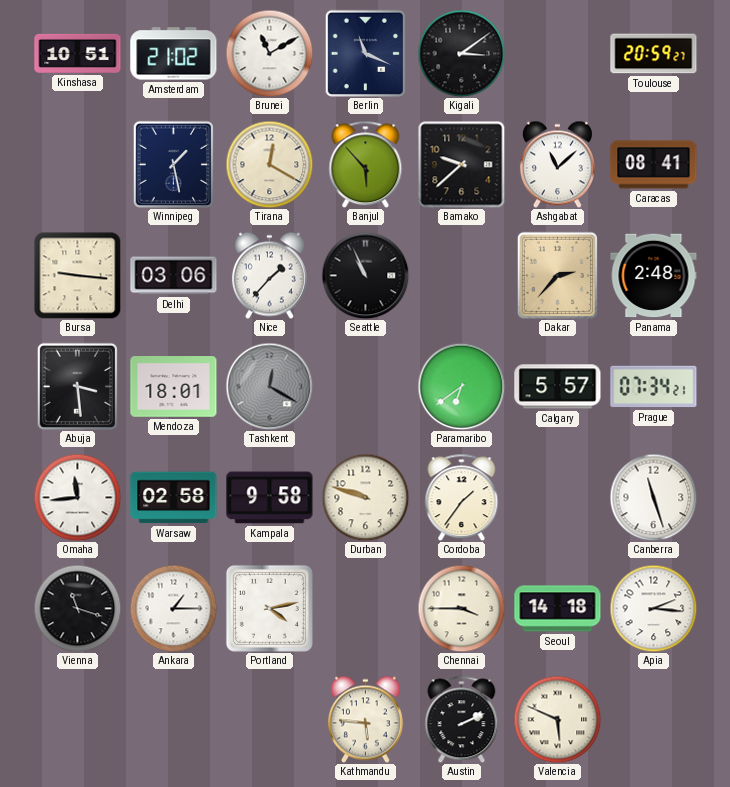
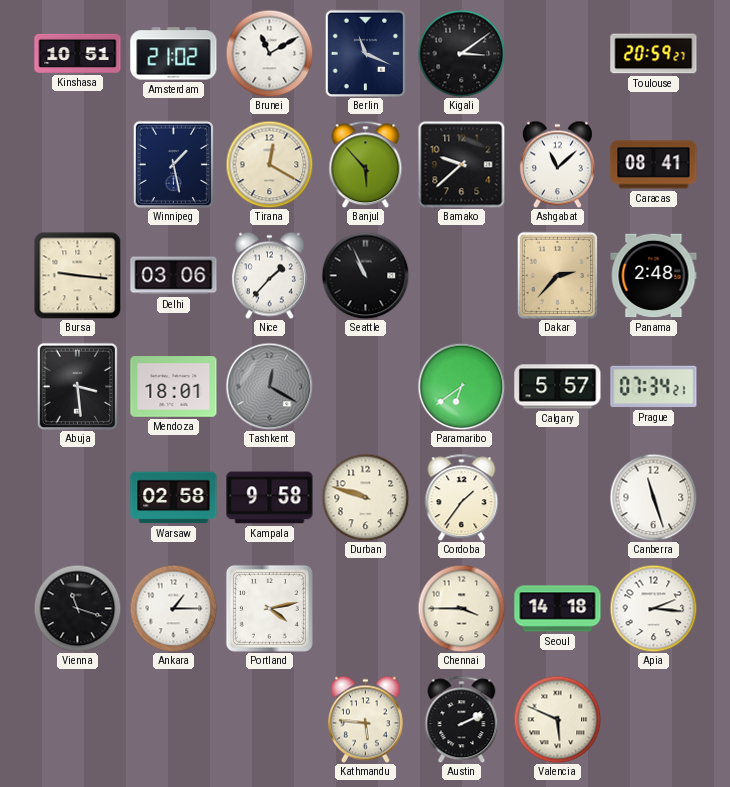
Omaha: 11:44 -> none
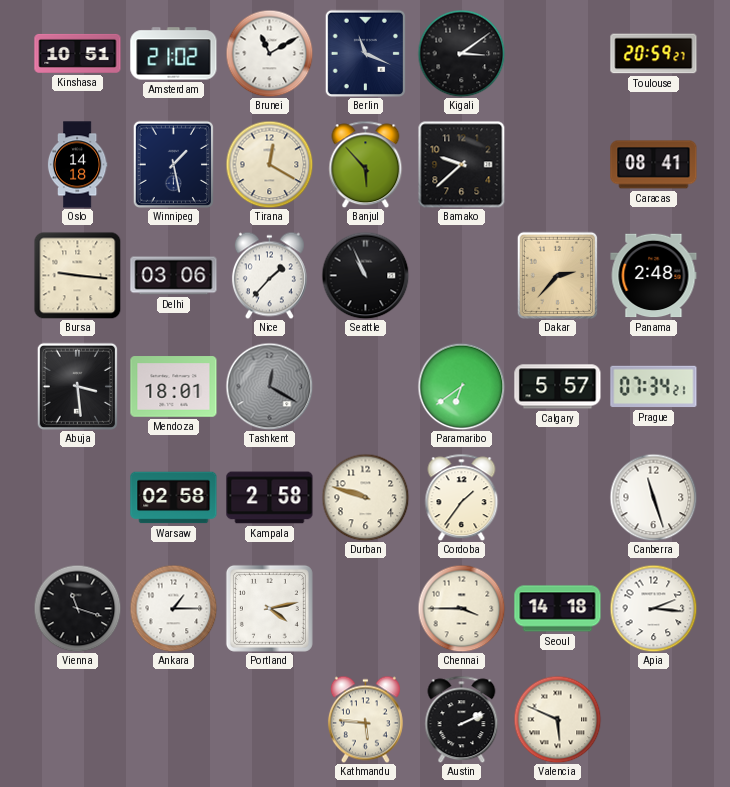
Oslo: none -> 14:18
Ashgabat: 11:08 -> none
Kampala: 9:58 -> 2:58
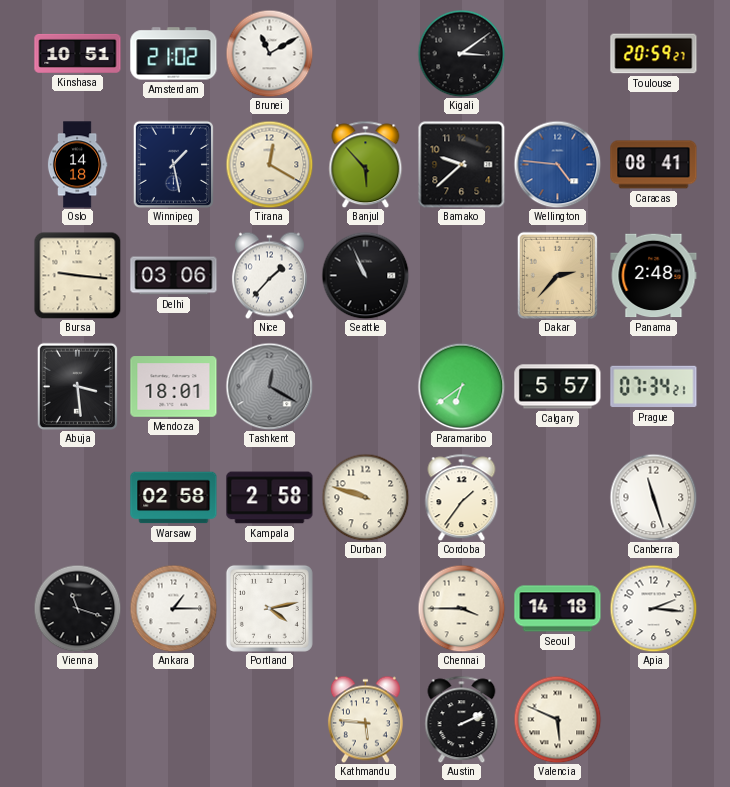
Berlin: 11:19 -> none
Wellington: none -> 4:46
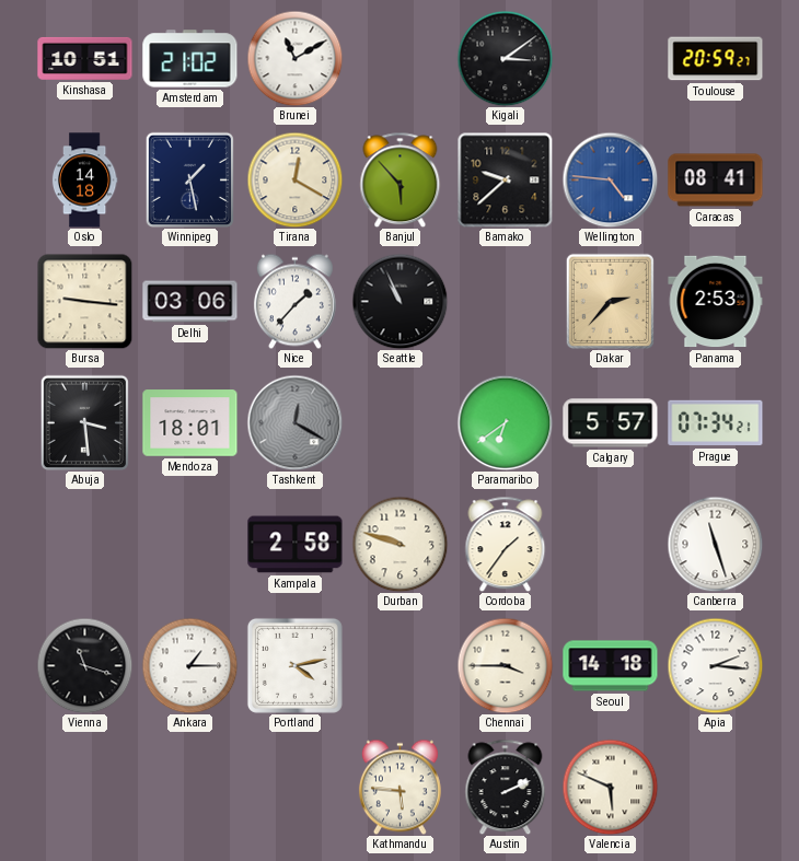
Panama: 2:48 -> 2:53
Warsaw: 02:58 -> none
